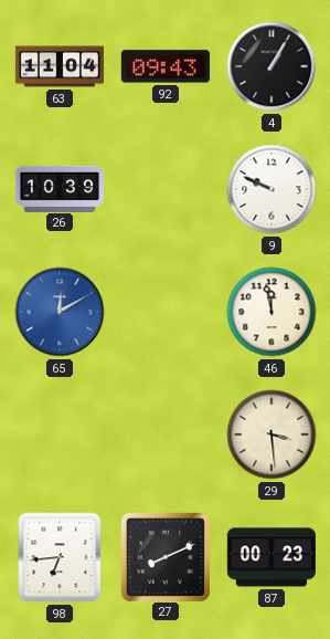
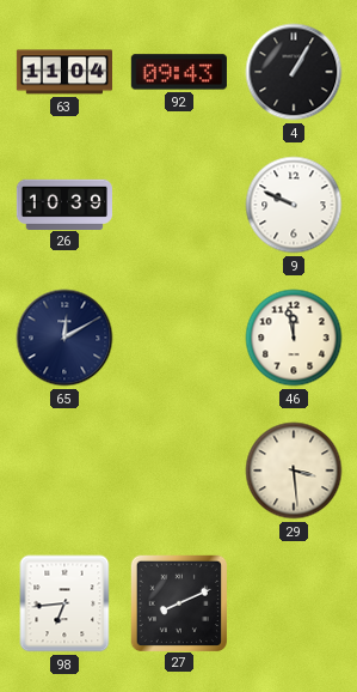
65 dial: blue -> navy
87: 00:23 -> none
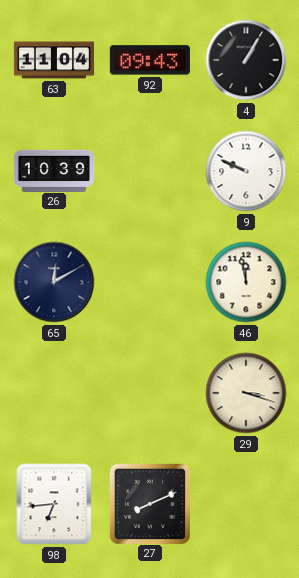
29: 3:29 -> 3:18
